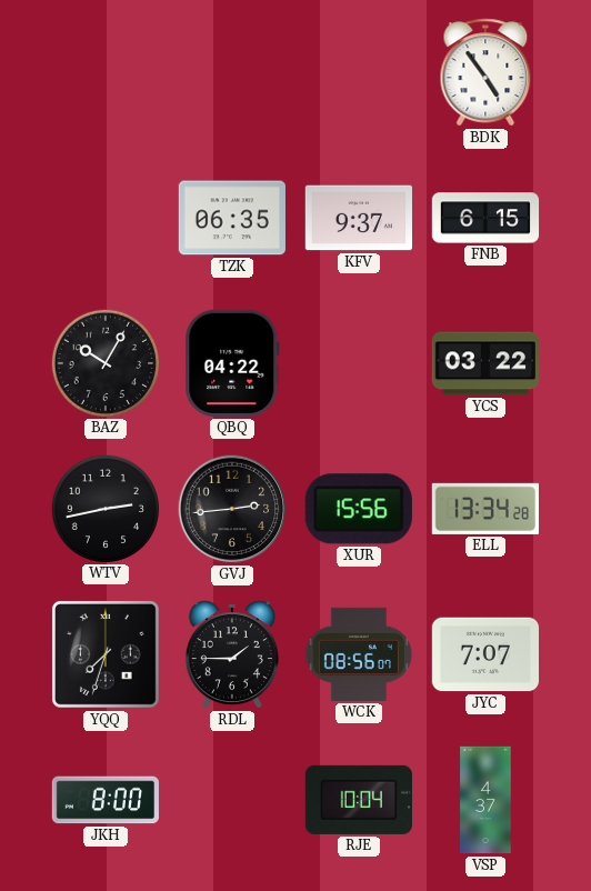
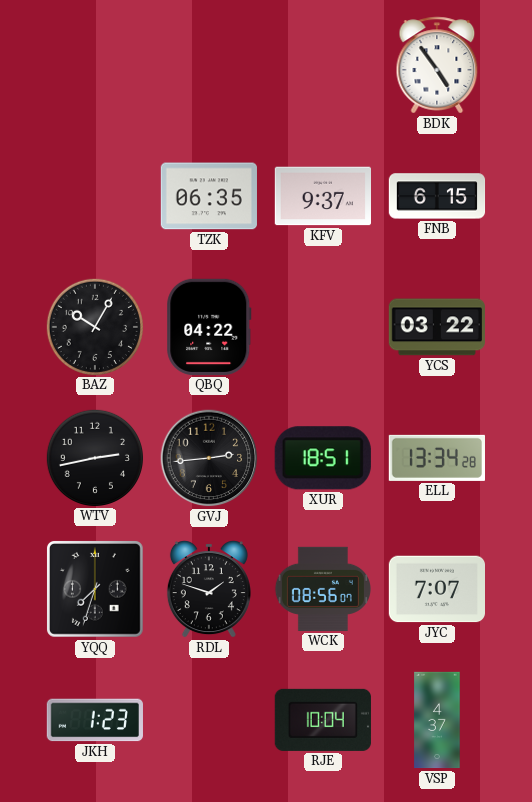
XUR: 15:56 -> 18:51
RDL: 1:45 -> 1:48
JKH: 8:00 -> 1:23
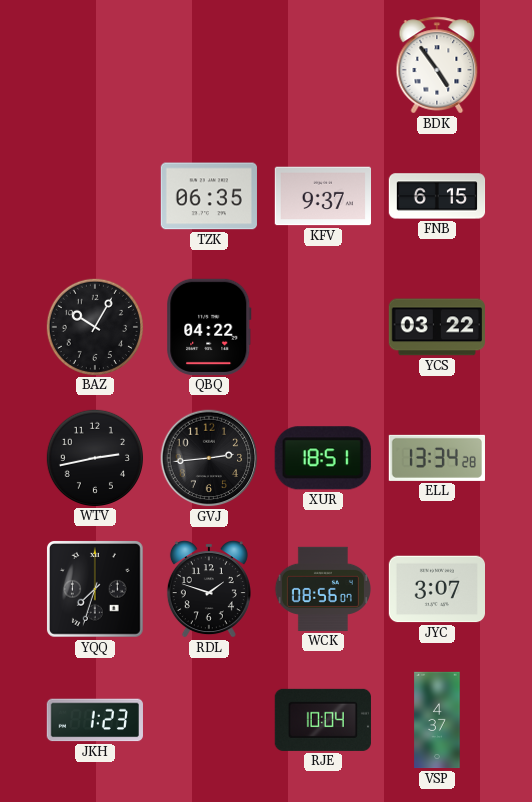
JYC: 7:07 -> 3:07
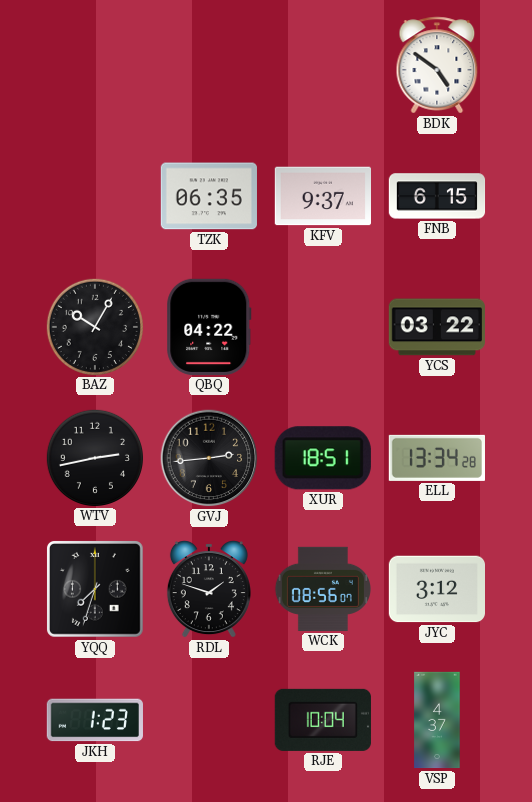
BDK: 4:54 -> 4:51
JYC: 3:07 -> 3:12
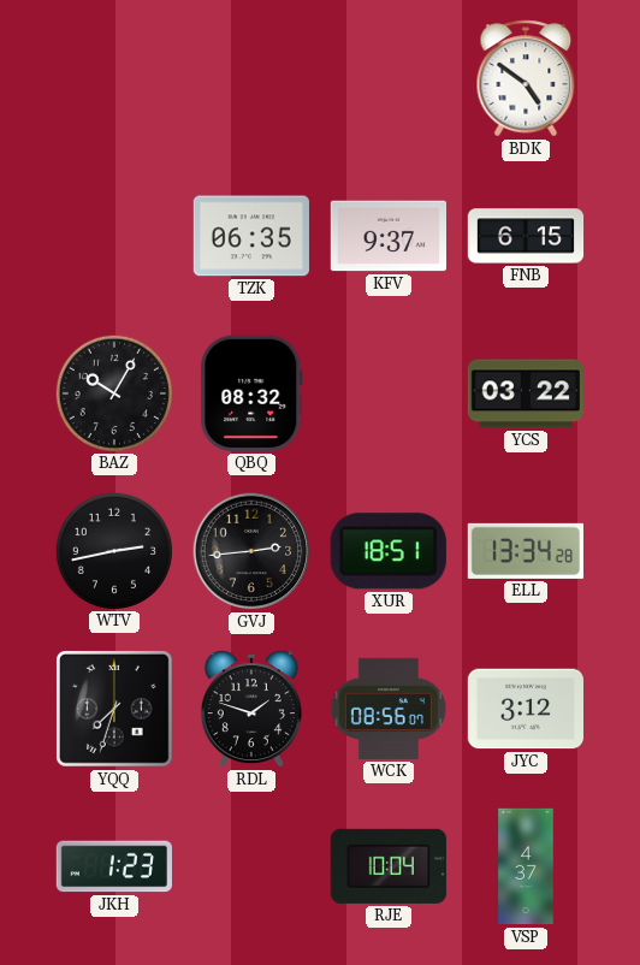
QBQ: 04:22 -> 08:32
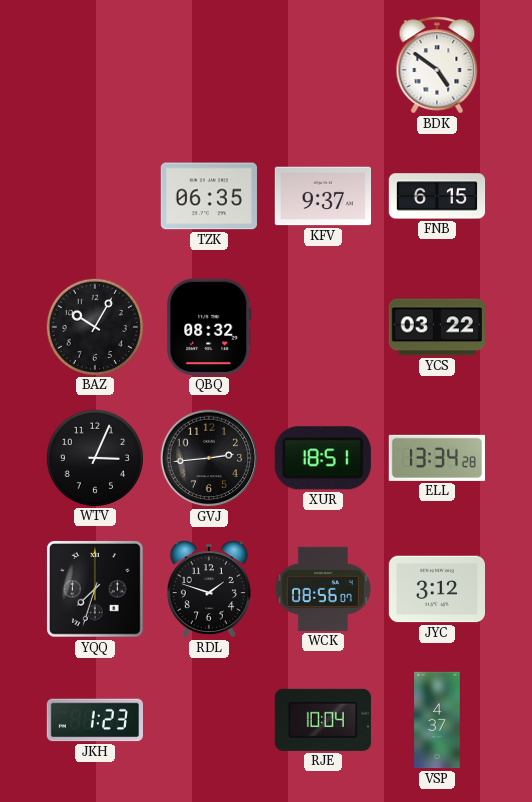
WTV: 2:43 -> 3:04
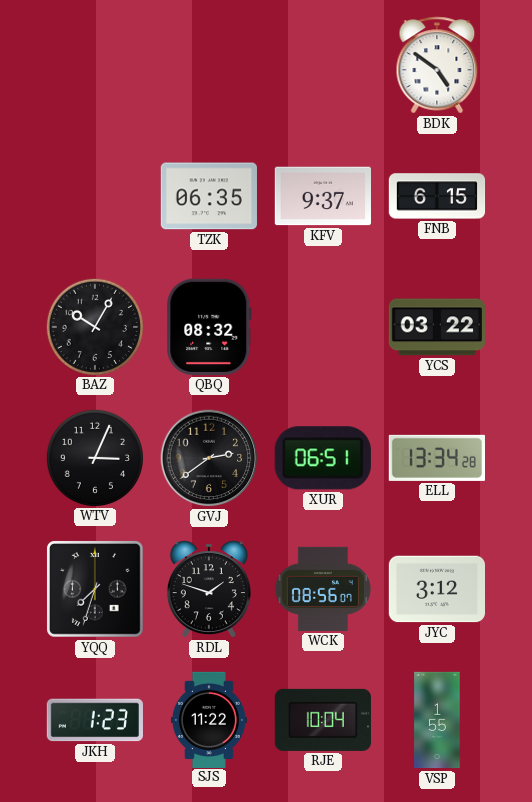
GVJ: 2:44 -> 2:39
XUR: 18:51 -> 06:51
SJS: none -> 11:22
VSP: 4:37 -> 1:55
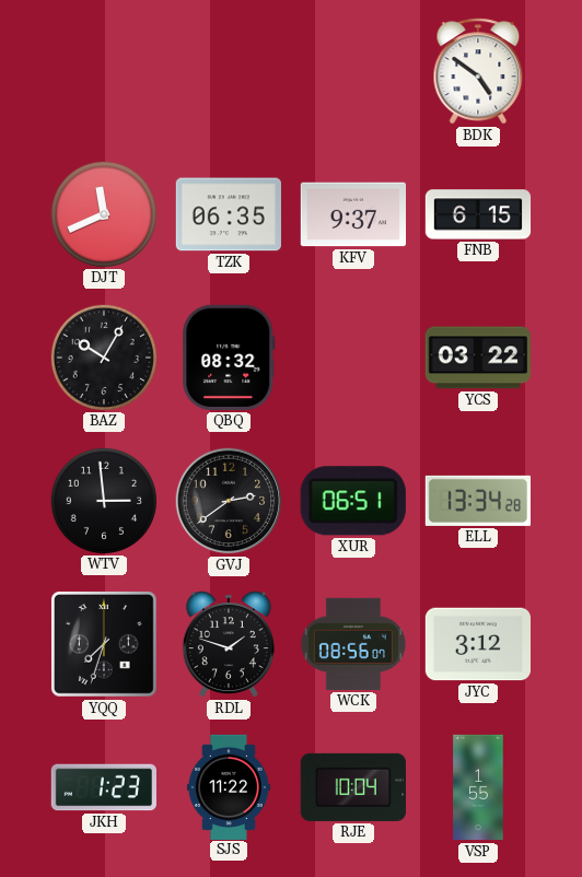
DJT: none -> 11:41
WTV: 3:04 -> 2:59
